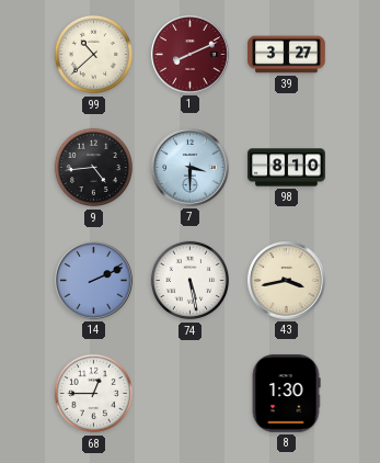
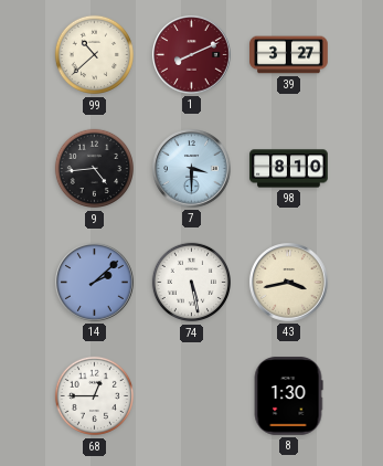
14: 2:11 -> 2:08
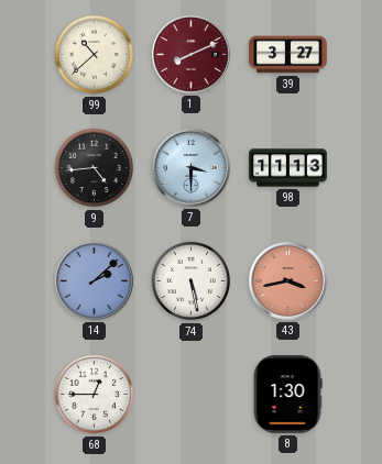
98: 8:10 -> 11:13
43 dial: cream -> salmon
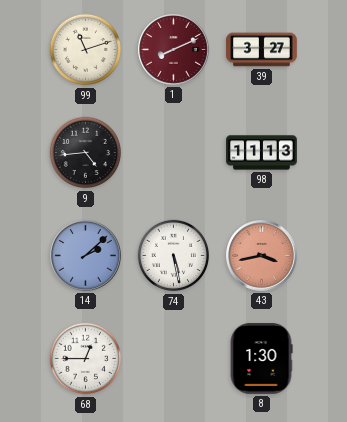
99: 10:38 -> 11:12
7: 3:30 -> none
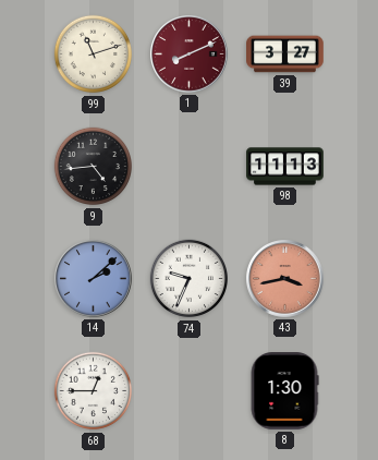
74: 5:28 -> 9:34
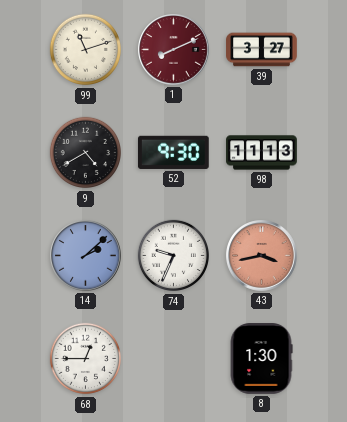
9: 4:44 -> 4:40
52: none -> 9:30
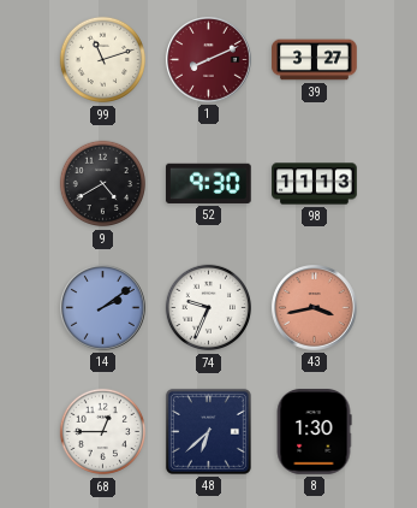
14: 2:08 -> 2:09
48: none -> 6:38
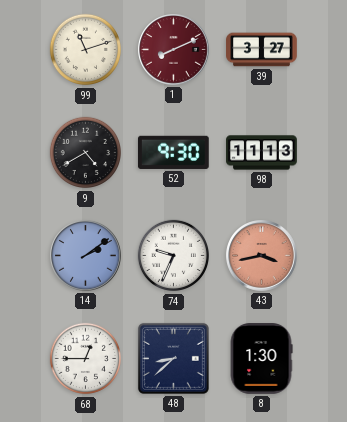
48: 6:38 -> 8:38
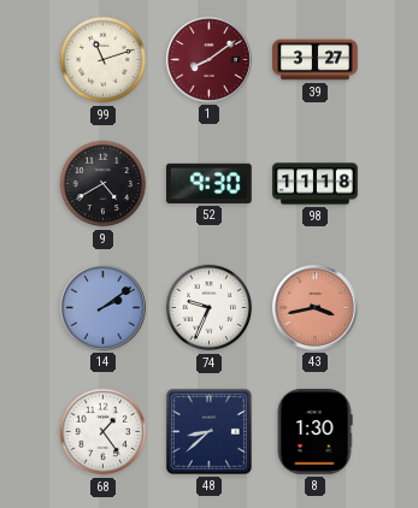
1: 8:11 -> 8:09
98: 11:13 -> 11:18
68: 12:45 -> 1:24
